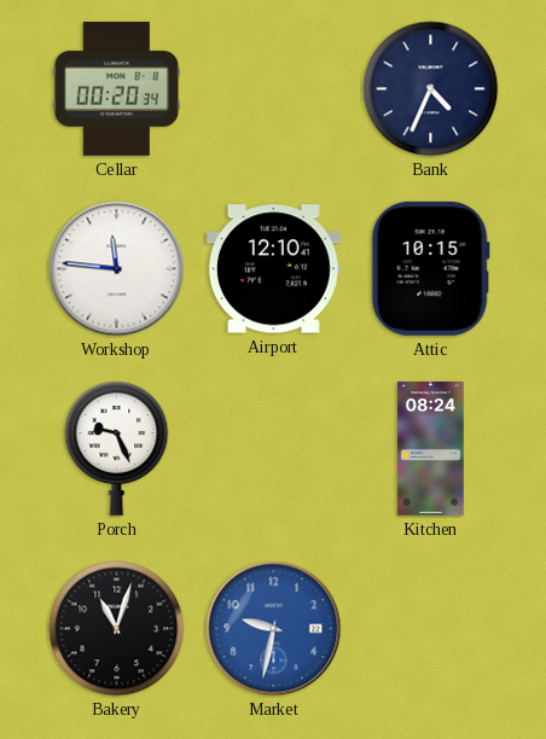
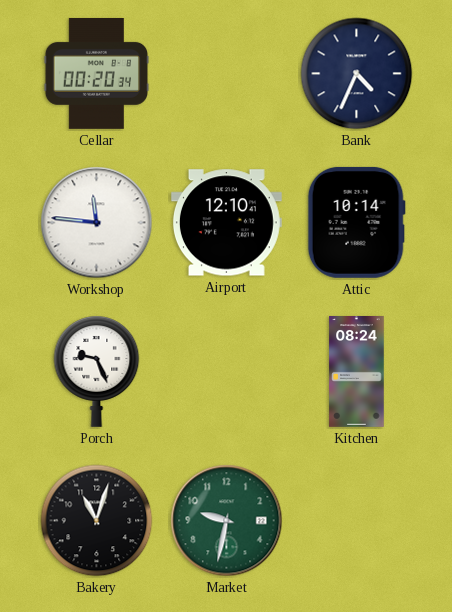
Attic: 10:15 -> 10:14
Market dial: blue -> green
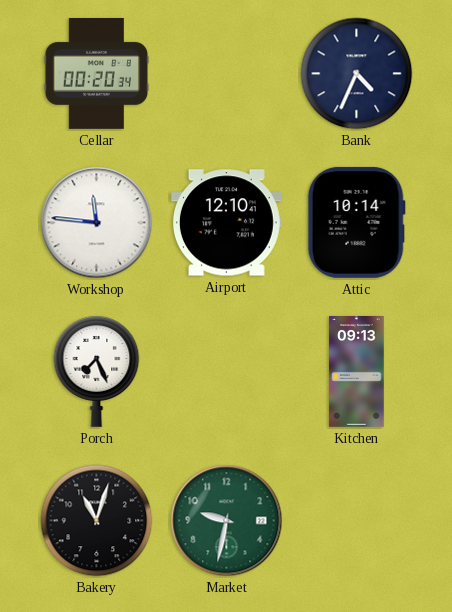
Porch: 9:26 -> 7:26
Kitchen: 08:24 -> 09:13
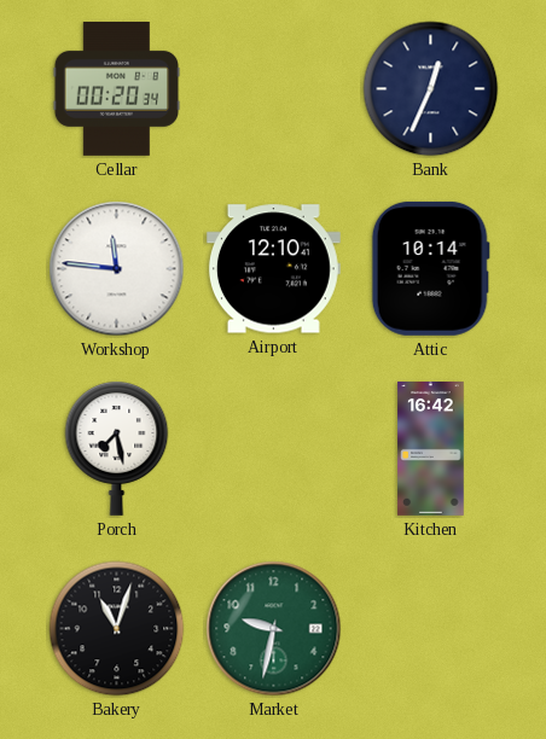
Bank: 4:34 -> 12:34
Porch: 7:26 -> 7:28
Kitchen: 09:13 -> 16:42
